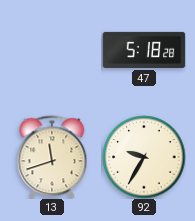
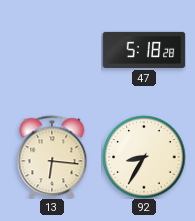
13: 11:42 -> 6:16
92: 9:35 -> 8:35
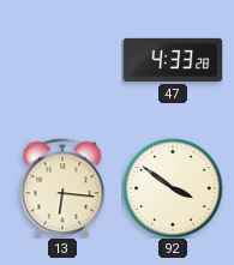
47: 5:18 -> 4:33
92: 8:35 -> 3:51
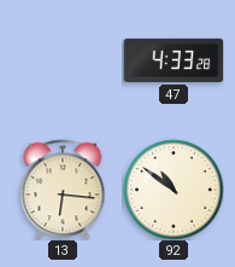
92: 3:51 -> 10:51
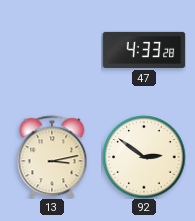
13: 6:16 -> 3:13
92: 10:51 -> 2:51
